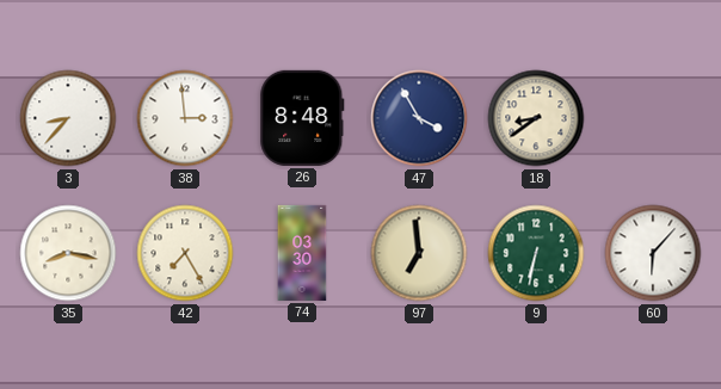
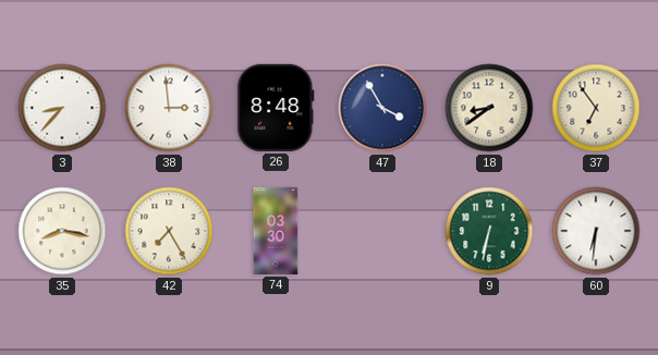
37: none -> 6:54
97: 6:59 -> none
60: 6:07 -> 6:31
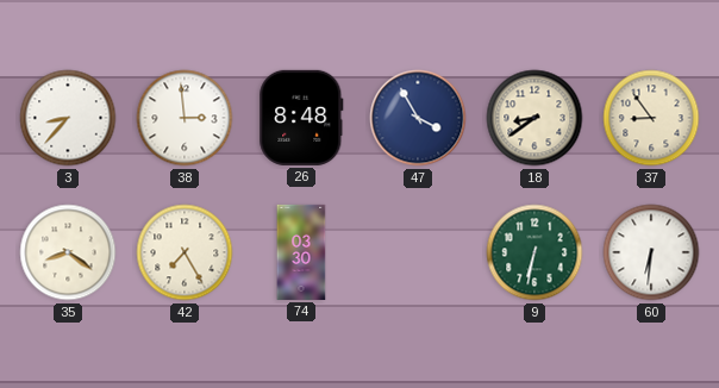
37: 6:54 -> 8:54
35: 8:17 -> 8:21
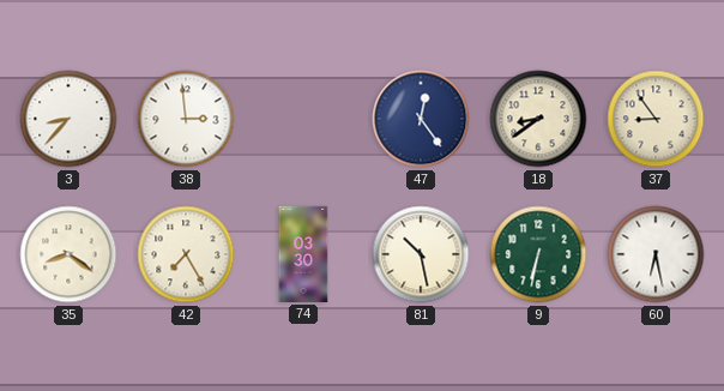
26: 8:48 -> none
47: 3:55 -> 12:24
81: none -> 10:28
60: 6:31 -> 6:28
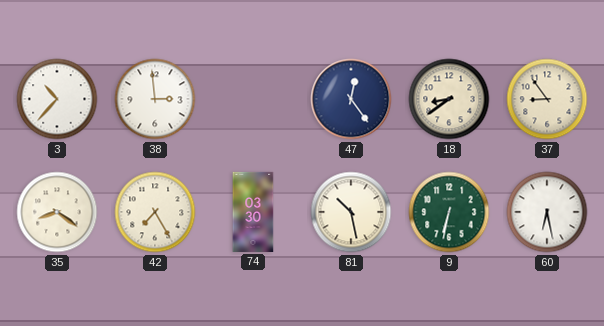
3: 8:37 -> 10:37
